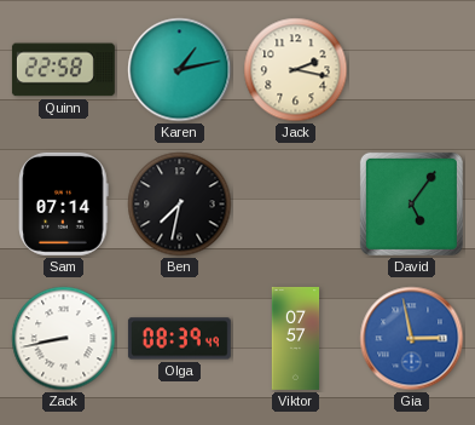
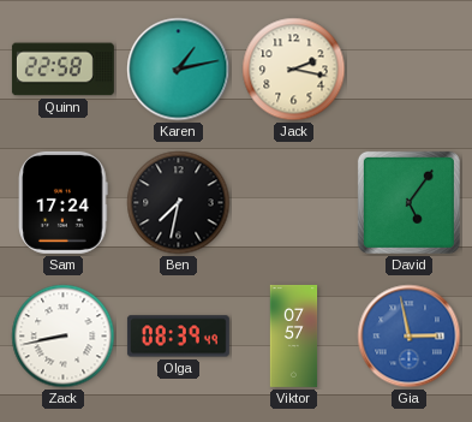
Sam: 07:14 -> 17:24
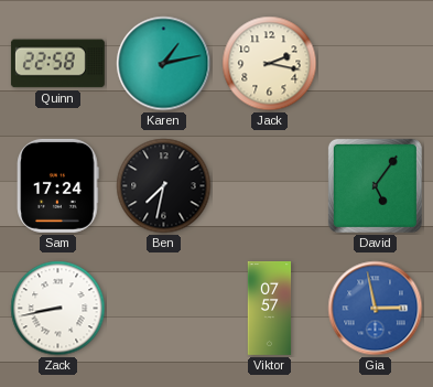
Olga: 08:39 -> none
